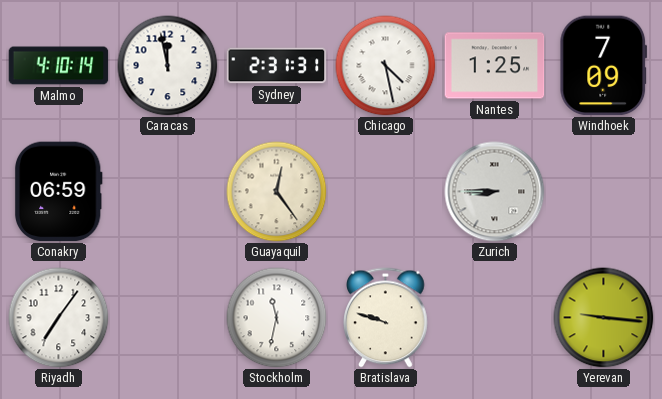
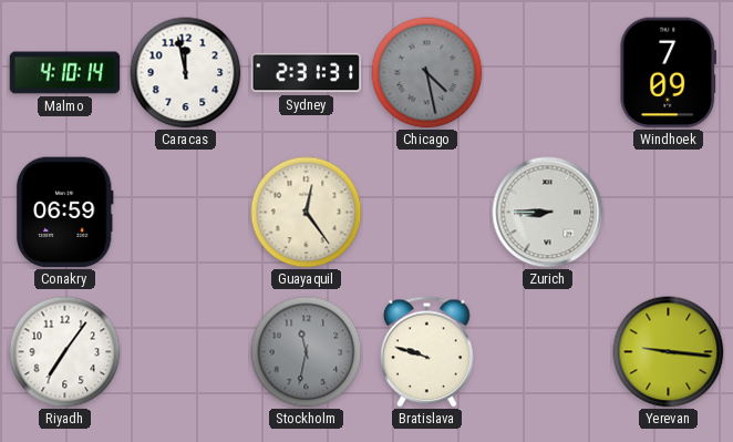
Chicago dial: white -> grey
Nantes: 1:25 -> none
Stockholm dial: white -> grey
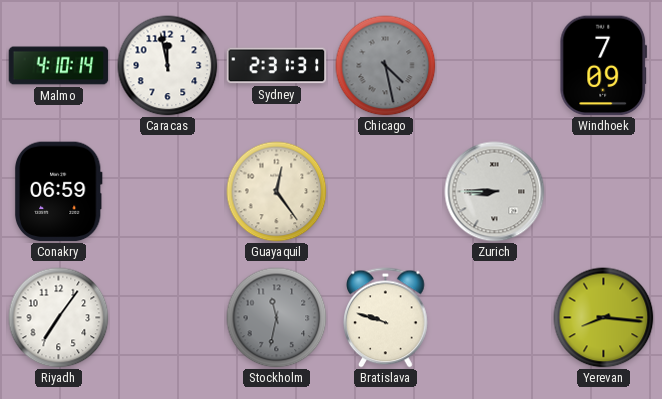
Yerevan: 9:16 -> 8:16
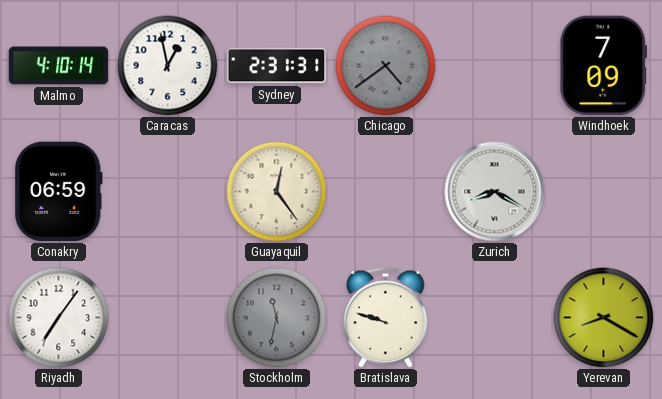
Caracas: 11:58 -> 12:58
Chicago: 4:28 -> 4:39
Zurich: 8:45 -> 8:20
Yerevan: 8:16 -> 8:20
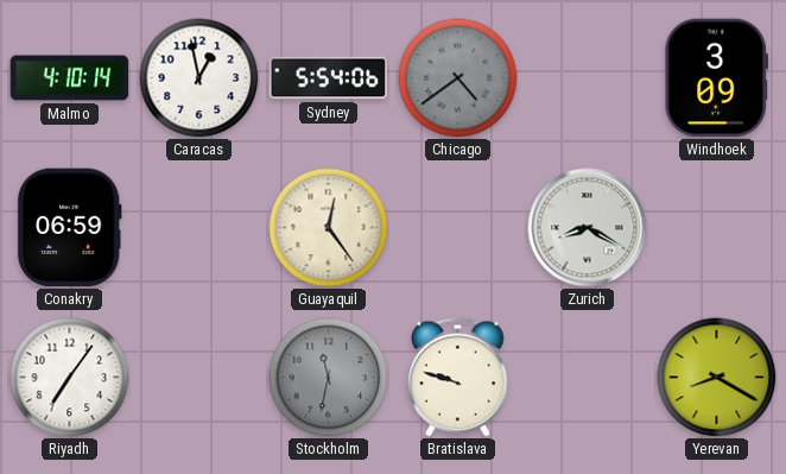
Sydney: 2:31 -> 5:54
Windhoek: 7:09 -> 3:09
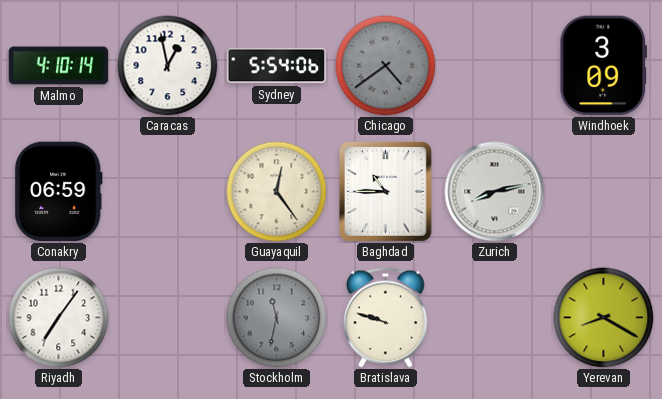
Baghdad: none -> 10:45
Zurich: 8:20 -> 8:13
